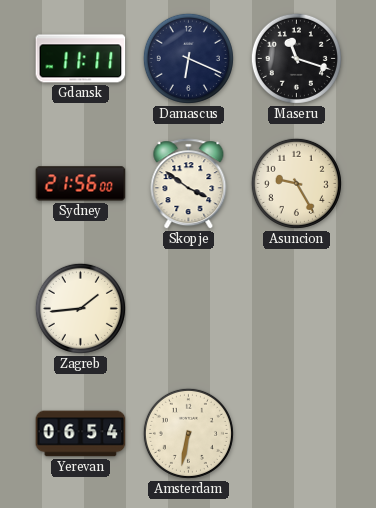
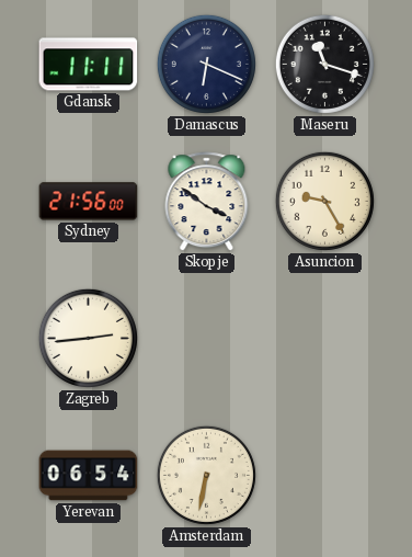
Zagreb: 1:44 -> 2:44
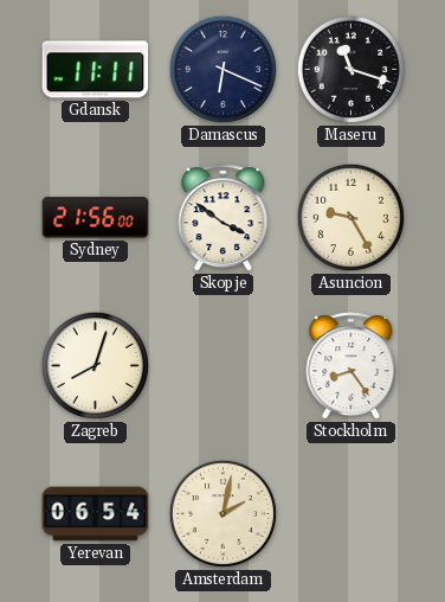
Zagreb: 2:44 -> 8:03
Stockholm: none -> 8:24
Amsterdam: 6:32 -> 2:02
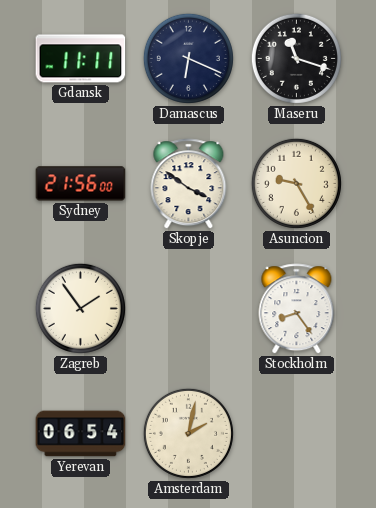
Zagreb: 8:03 -> 1:54
